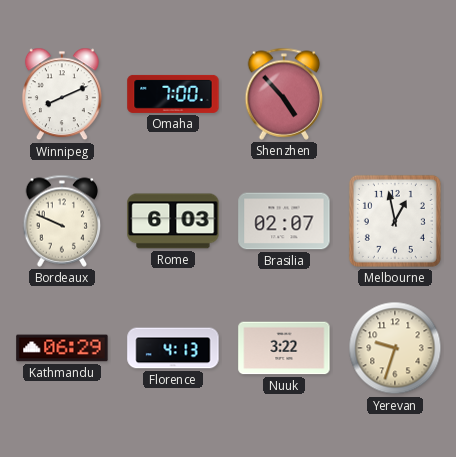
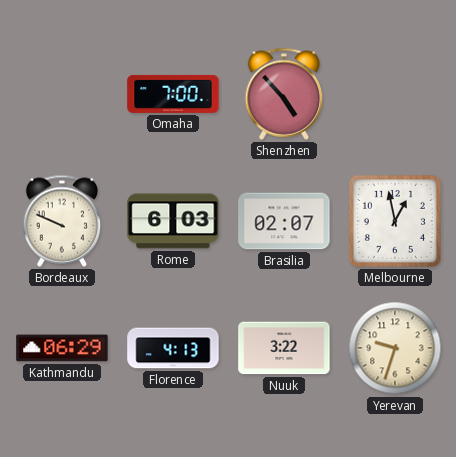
Winnipeg: 8:11 -> none
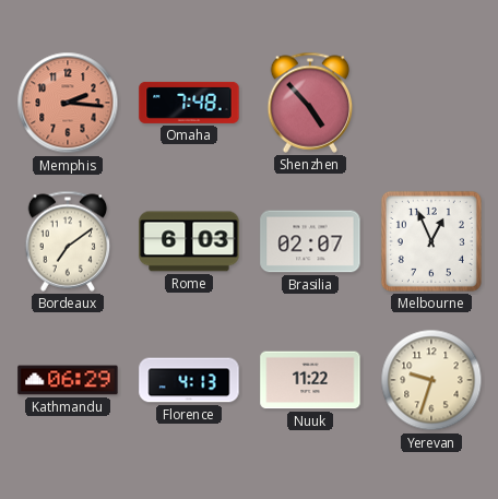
Memphis: none -> 2:16
Omaha: 7:00 -> 7:48
Bordeaux: 9:49 -> 7:09
Melbourne: 12:58 -> 12:56
Nuuk: 3:22 -> 11:22
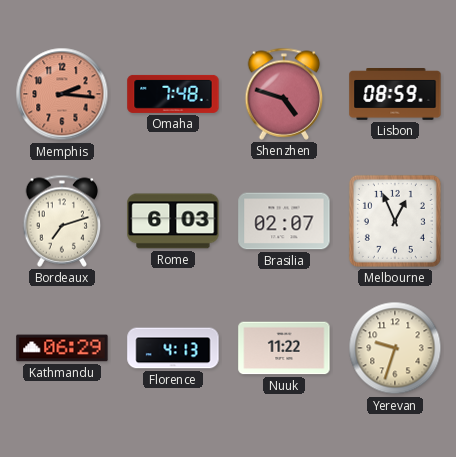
Shenzhen: 4:53 -> 4:48
Lisbon: none -> 08:59
Bordeaux: 7:09 -> 7:12
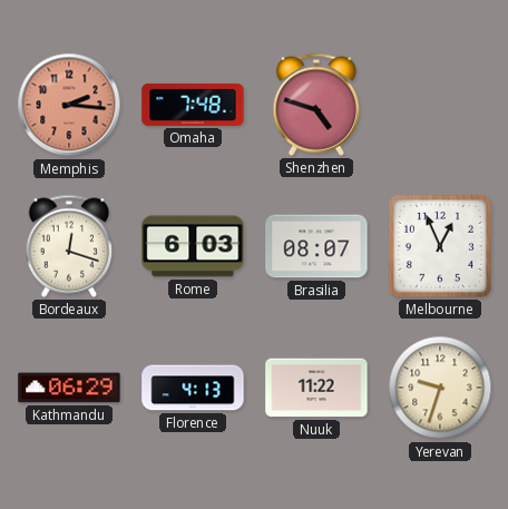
Lisbon: 08:59 -> none
Bordeaux: 7:12 -> 12:18
Brasilia: 02:07 -> 08:07
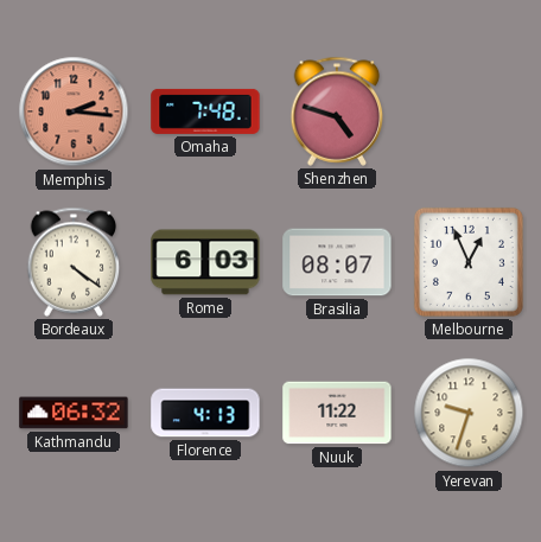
Bordeaux: 12:18 -> 4:21
Kathmandu: 06:29 -> 06:32
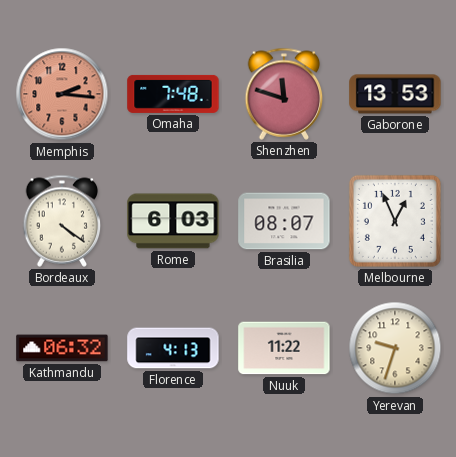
Shenzhen: 4:48 -> 11:48
Gaborone: none -> 13:53
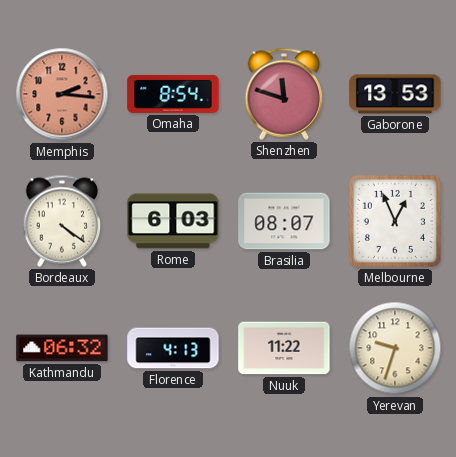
Omaha: 7:48 -> 8:54
